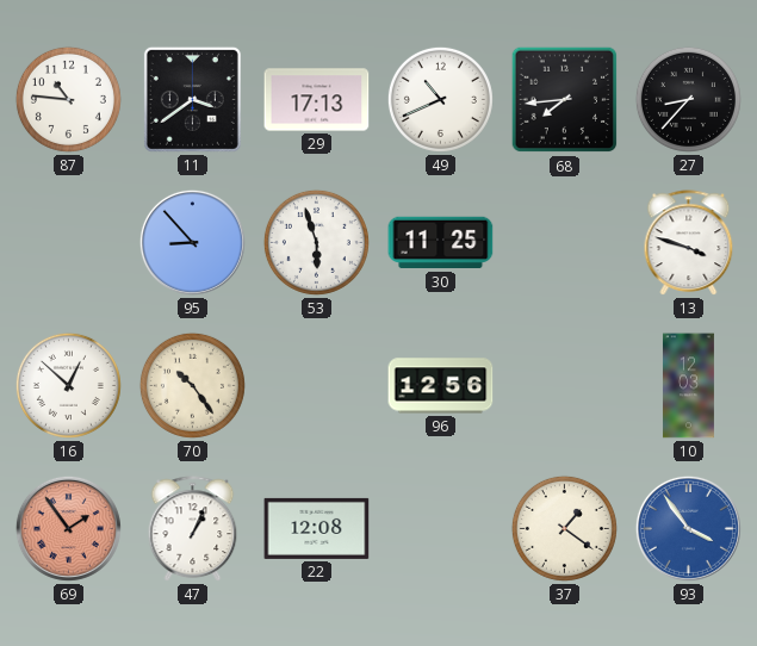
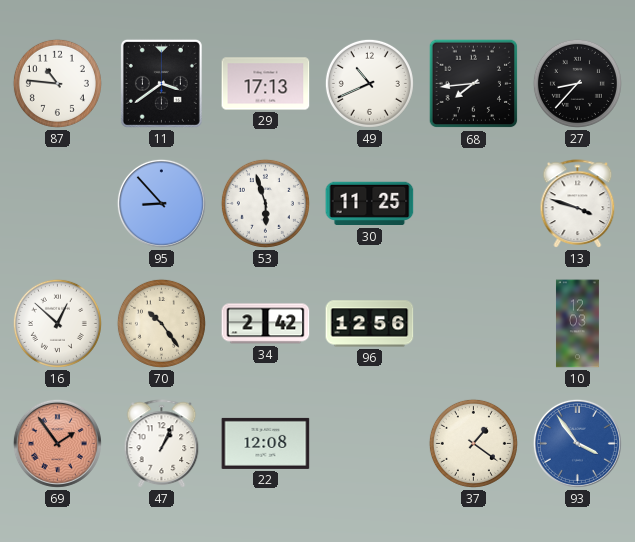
34: none -> 2:42
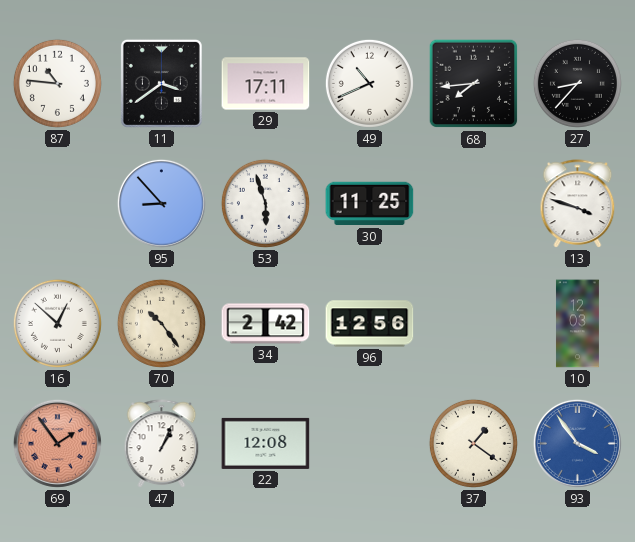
29: 17:13 -> 17:11
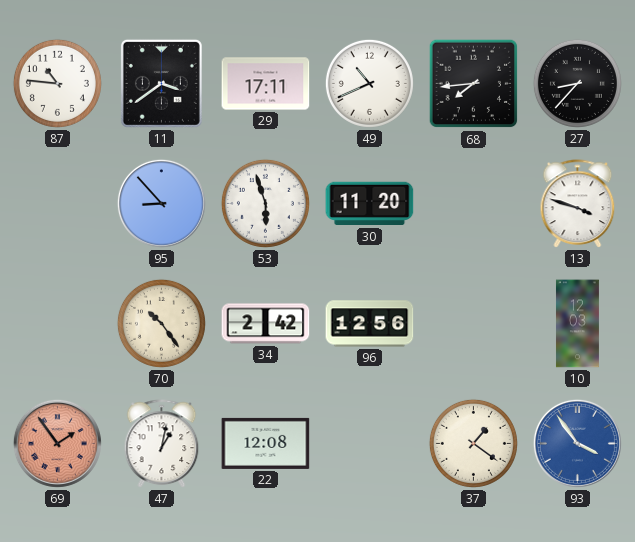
30: 11:25 -> 11:20
16: 12:52 -> none
47: 1:04 -> 1:02
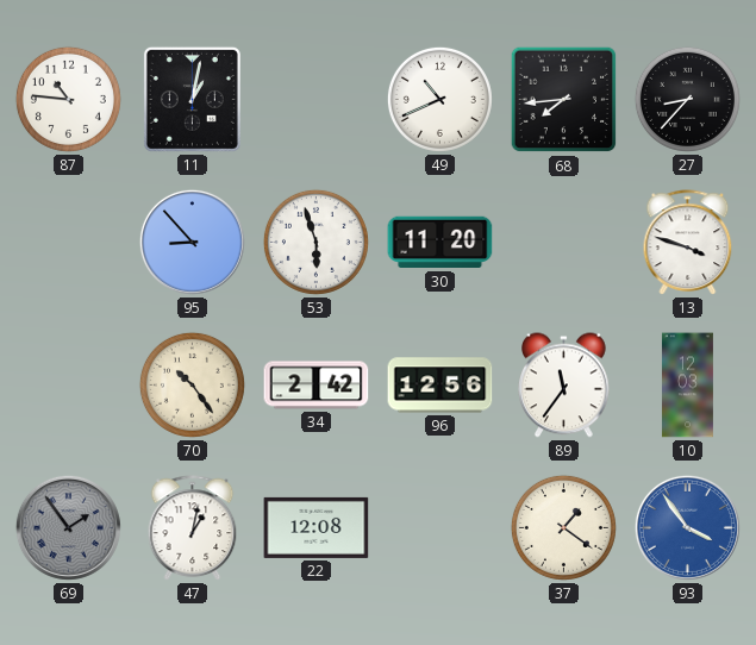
11: 3:39 -> 1:02
29: 17:11 -> none
89: none -> 11:36
69 dial: salmon -> grey
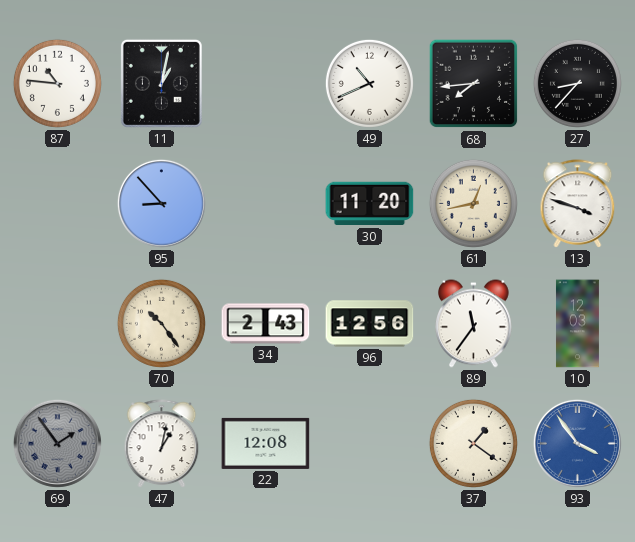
53: 5:57 -> none
61: none -> 12:43
34: 2:42 -> 2:43
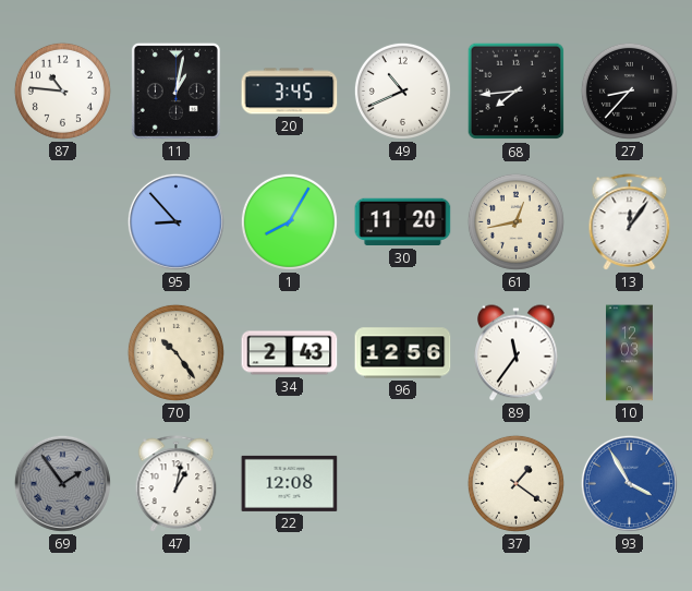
20: none -> 3:45
1: none -> 8:05
13: 3:48 -> 12:06
93: 3:54 -> 3:55
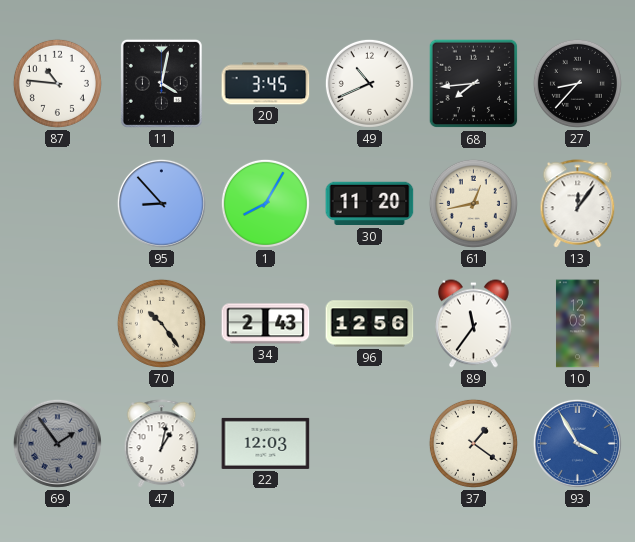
11: 1:02 -> 4:02
22: 12:08 -> 12:03
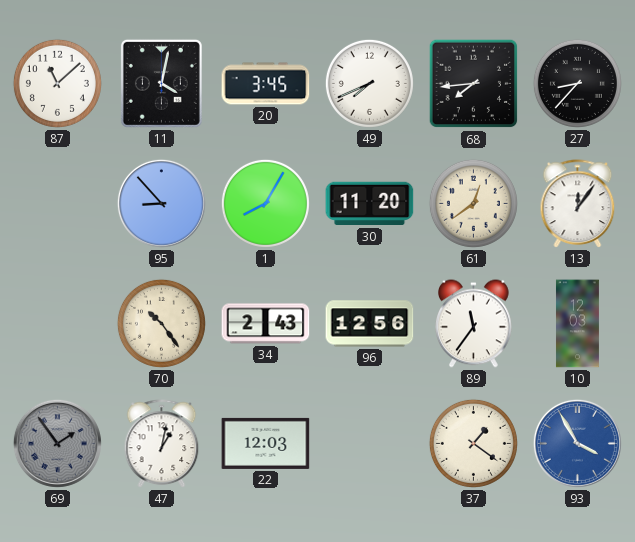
87: 10:46 -> 11:08
49: 10:41 -> 7:41
61: 12:43 -> 12:39
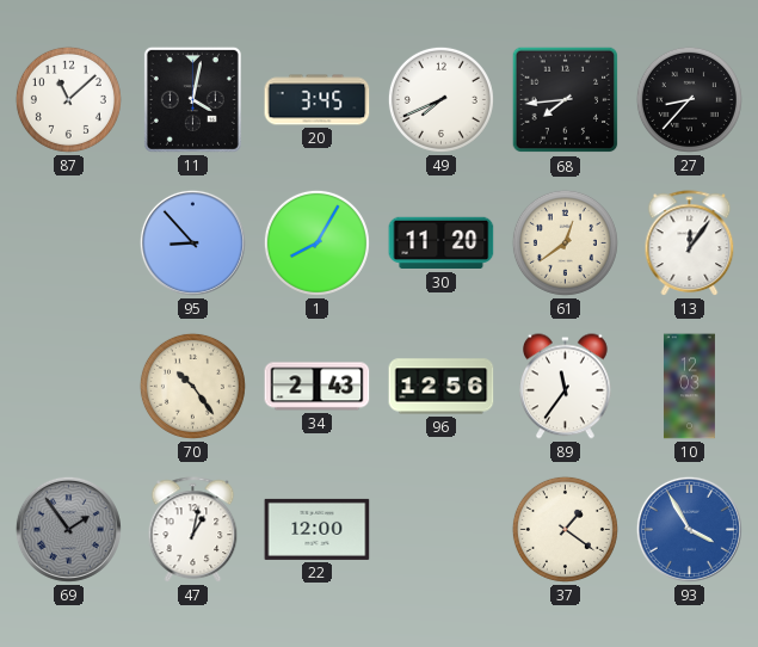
22: 12:03 -> 12:00
